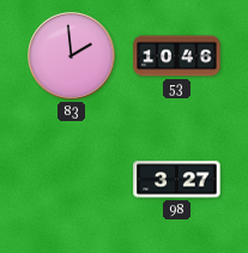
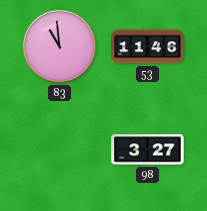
83: 1:59 -> 10:59
53: 10:46 -> 11:46
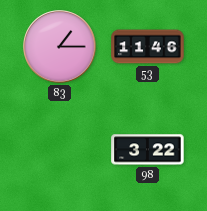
83: 10:59 -> 1:15
98: 3:27 -> 3:22
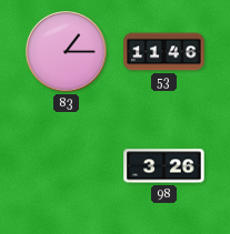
98: 3:22 -> 3:26
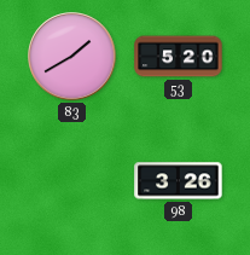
83: 1:15 -> 1:40
53: 11:46 -> 5:20
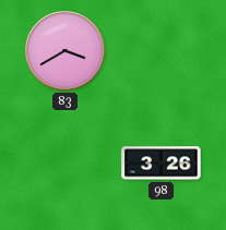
83: 1:40 -> 3:40
53: 5:20 -> none
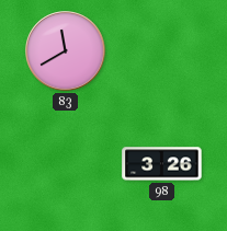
83: 3:40 -> 11:40
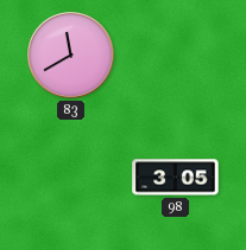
98: 3:26 -> 3:05
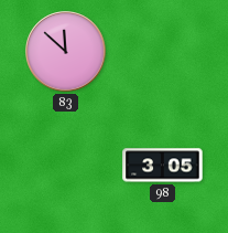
83: 11:40 -> 11:52
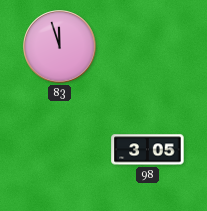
83: 11:52 -> 11:57
